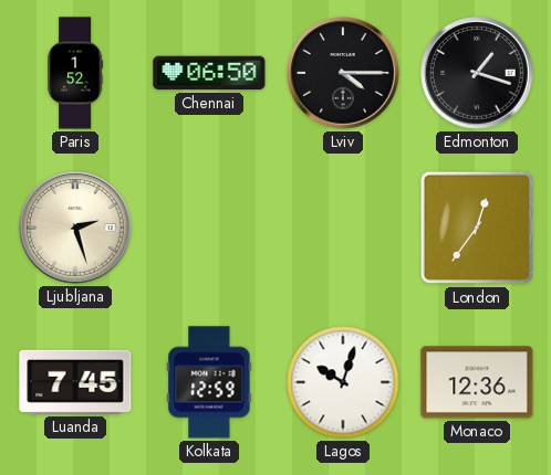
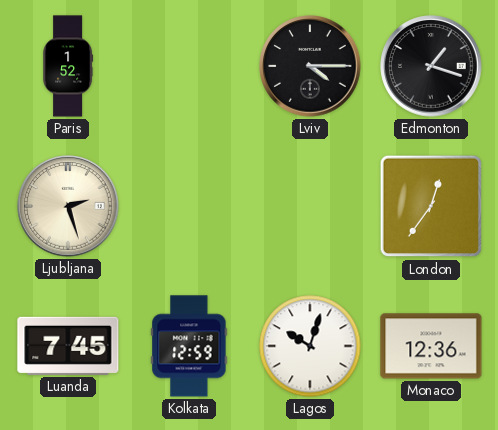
Chennai: 06:50 -> none
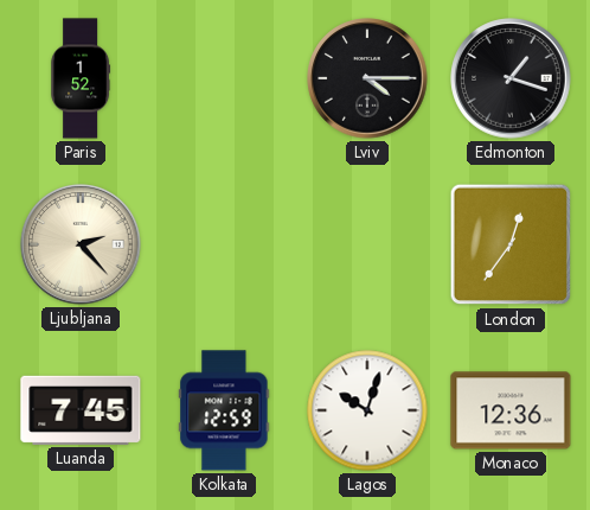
Ljubljana: 2:27 -> 2:23
